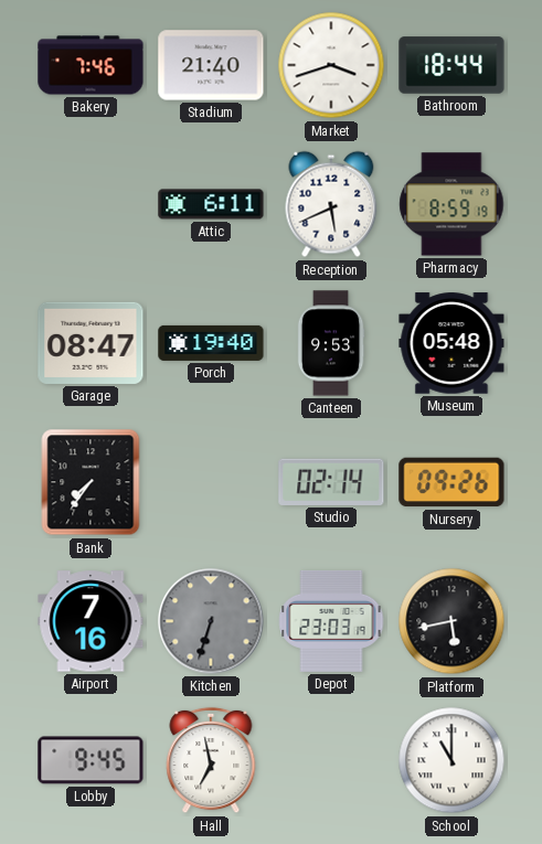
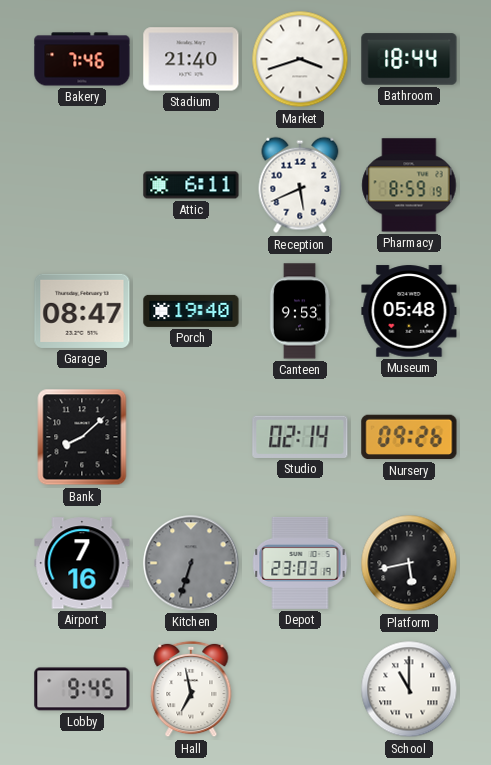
Bank: 7:36 -> 8:08
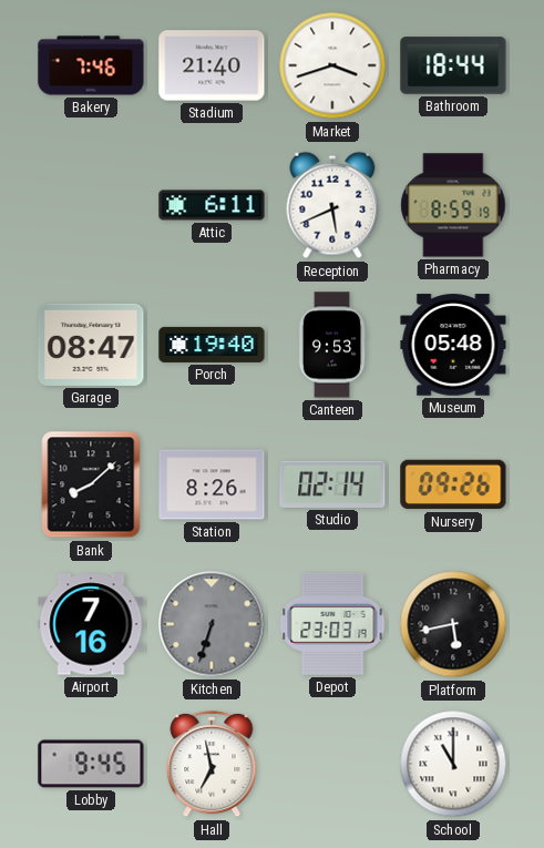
Station: none -> 8:26
